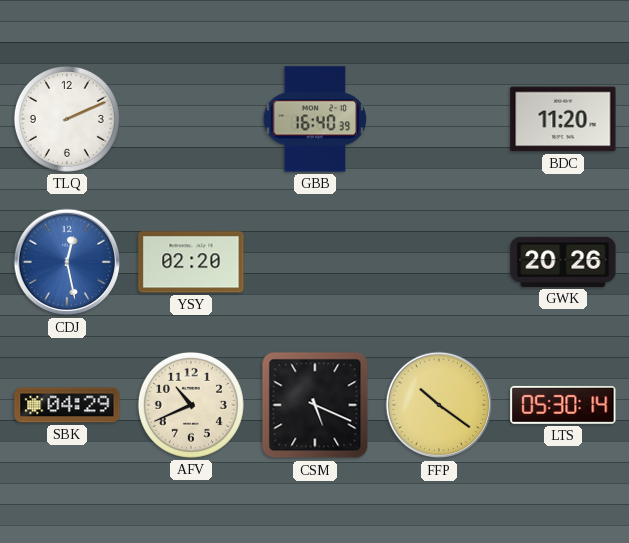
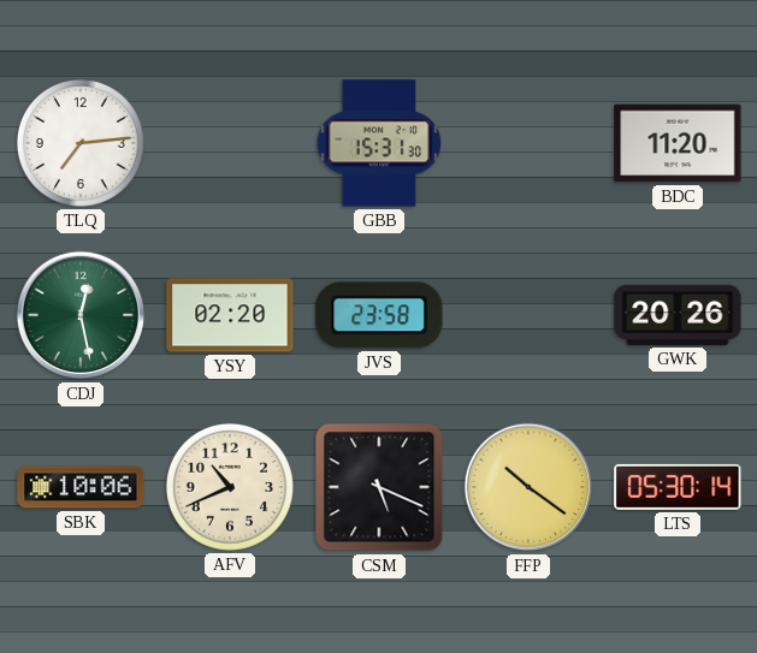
TLQ: 2:11 -> 7:14
GBB: 16:40 -> 15:31
CDJ dial: blue -> green
JVS: none -> 23:58
SBK: 04:29 -> 10:06
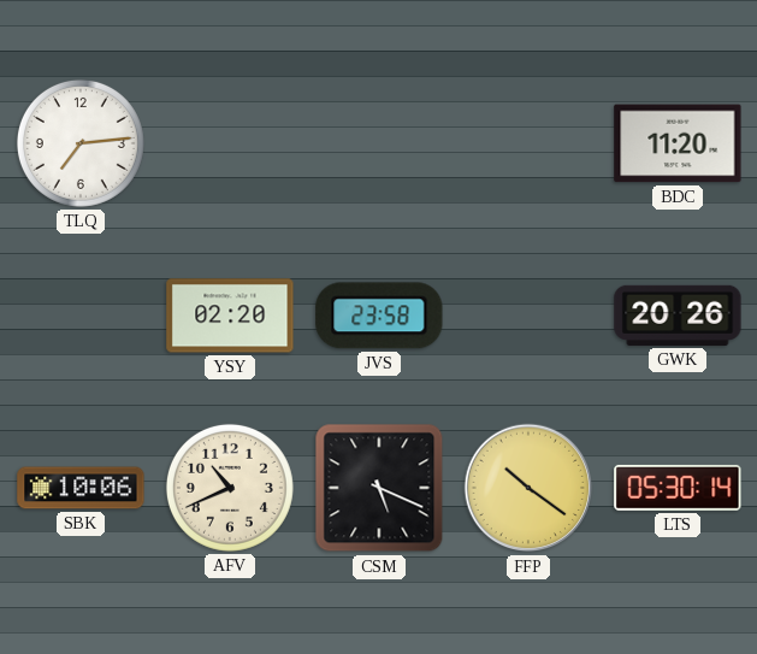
GBB: 15:31 -> none
CDJ: 12:28 -> none
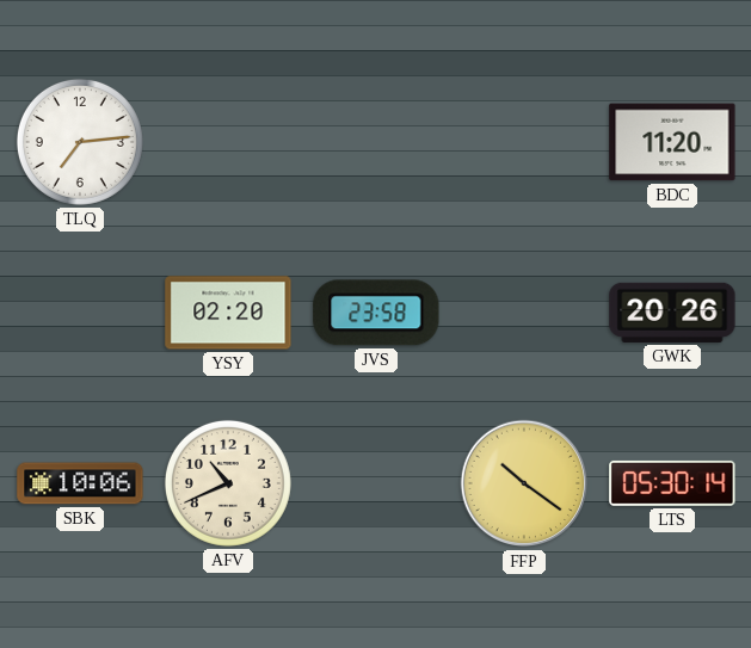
CSM: 5:19 -> none
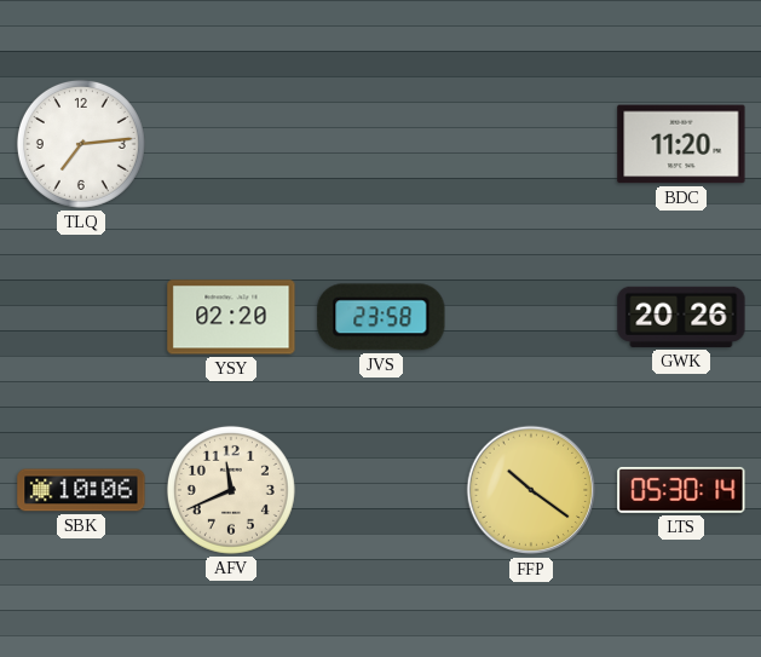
AFV: 10:41 -> 11:41
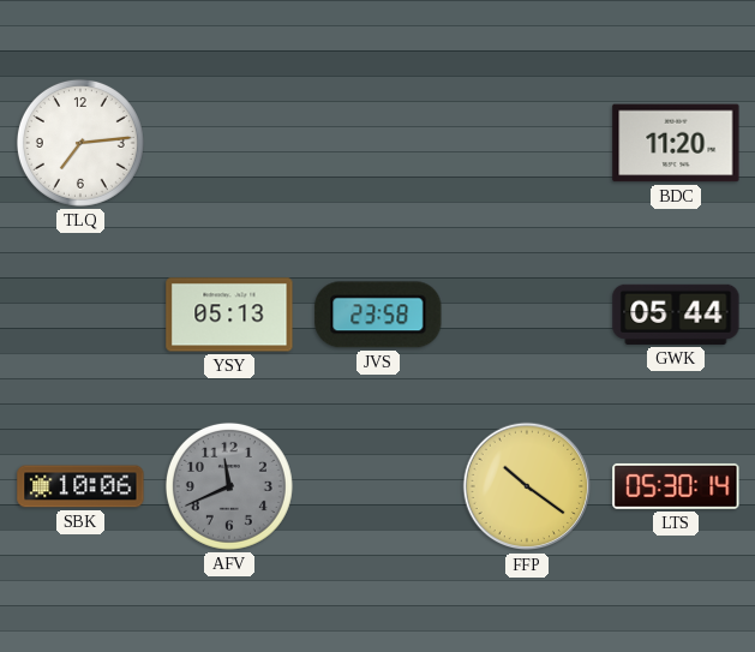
YSY: 02:20 -> 05:13
GWK: 20:26 -> 05:44
AFV dial: cream -> grey
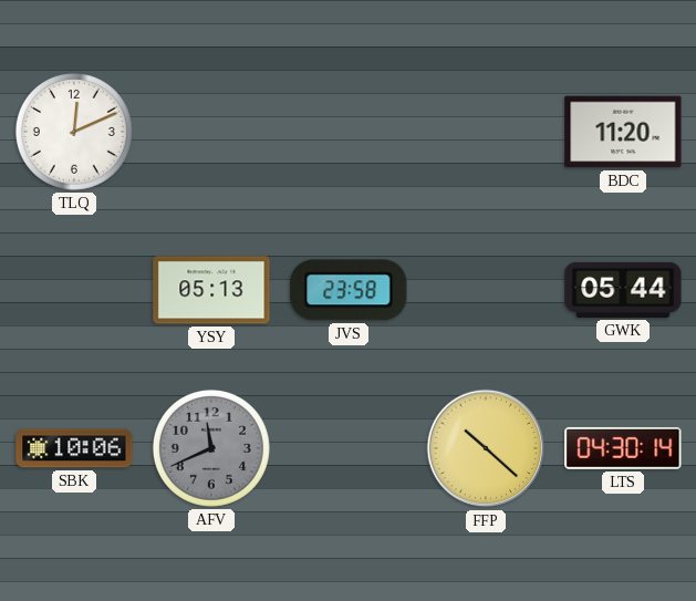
TLQ: 7:14 -> 12:11
FFP: 10:21 -> 10:22
LTS: 05:30 -> 04:30
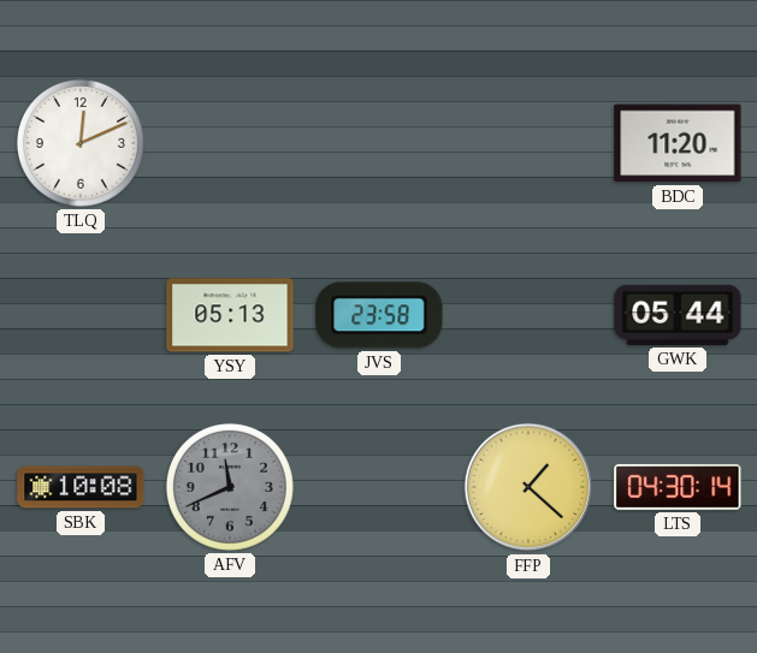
SBK: 10:06 -> 10:08
FFP: 10:22 -> 1:22
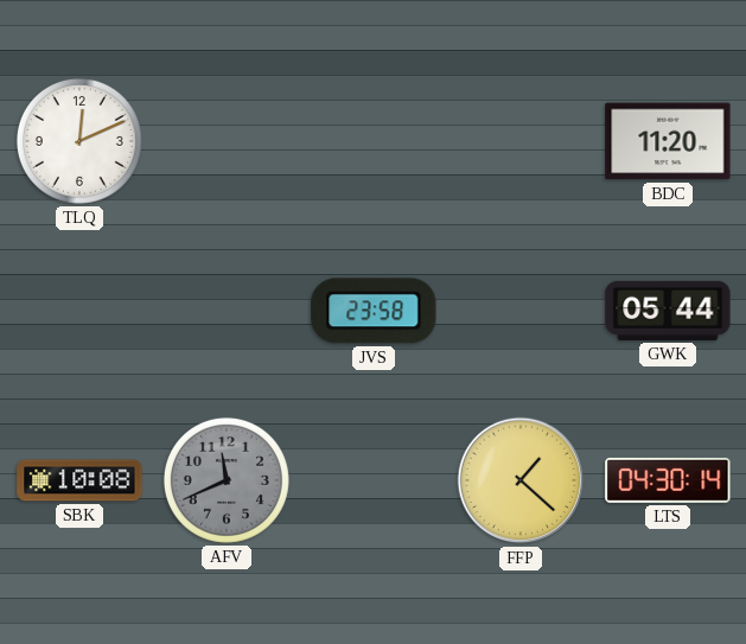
YSY: 05:13 -> none
